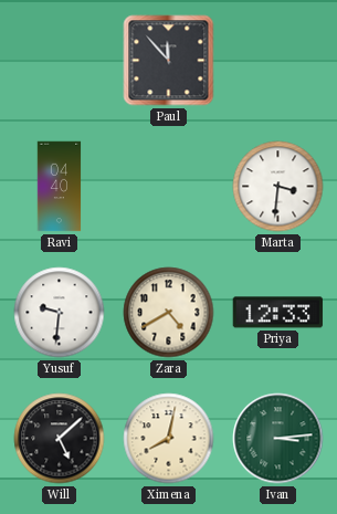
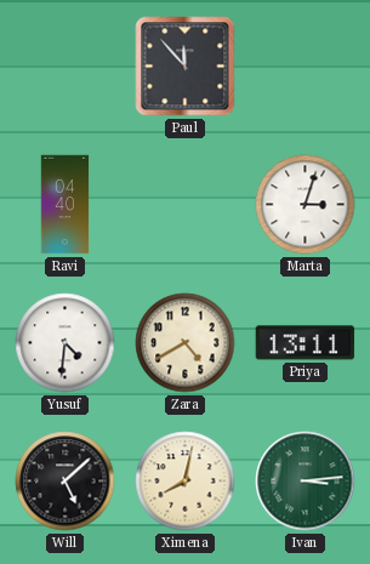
Marta: 3:31 -> 3:03
Yusuf: 9:31 -> 4:31
Priya: 12:33 -> 13:11
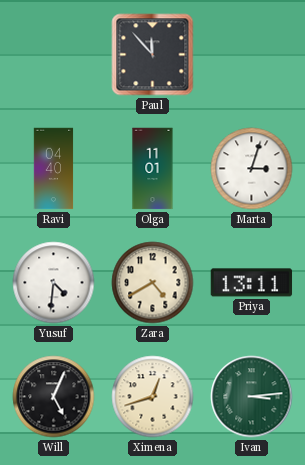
Olga: none -> 11:01
Will: 5:08 -> 5:04
Ximena: 8:02 -> 12:42
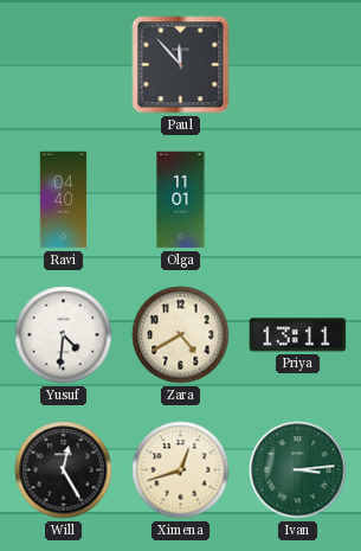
Marta: 3:03 -> none
Will: 5:04 -> 12:25
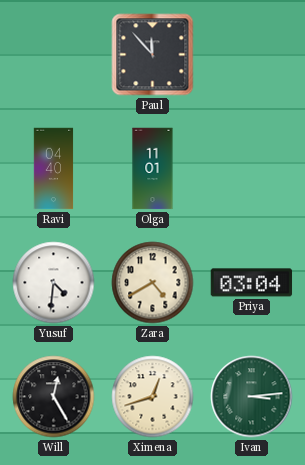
Priya: 13:11 -> 03:04
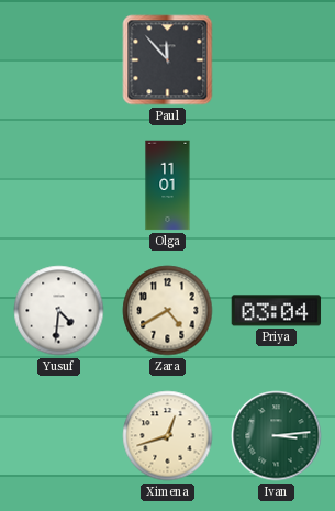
Ravi: 04:40 -> none
Will: 12:25 -> none
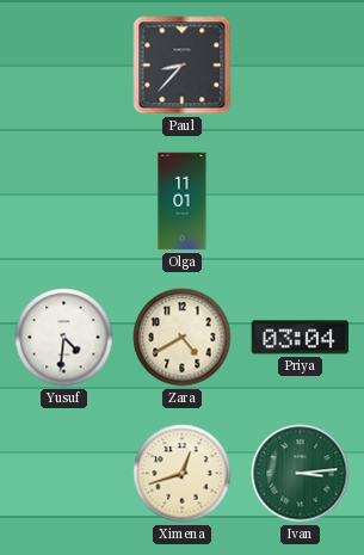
Paul: 11:53 -> 8:37
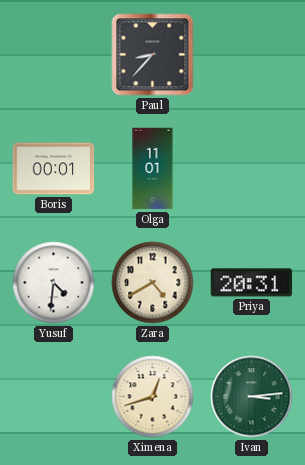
Boris: none -> 00:01
Priya: 03:04 -> 20:31
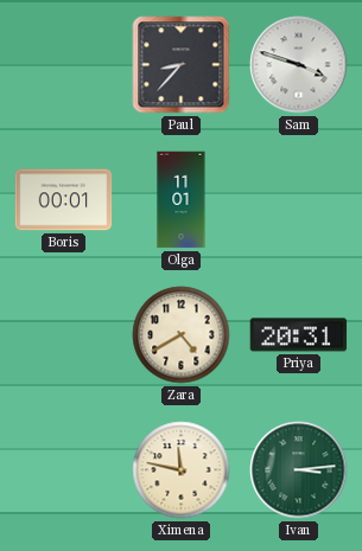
Sam: none -> 3:48
Yusuf: 4:31 -> none
Ximena: 12:42 -> 11:47
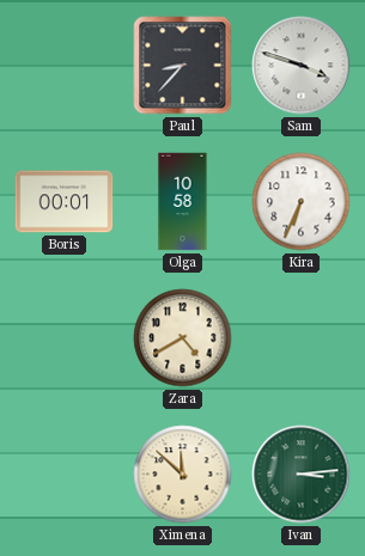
Olga: 11:01 -> 10:58
Kira: none -> 6:34
Priya: 20:31 -> none
Ximena: 11:47 -> 11:52
